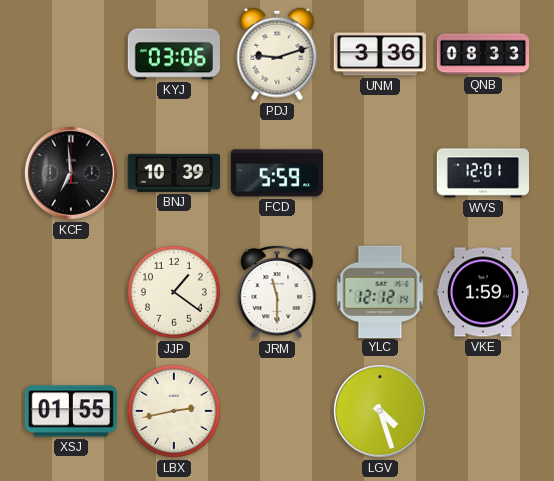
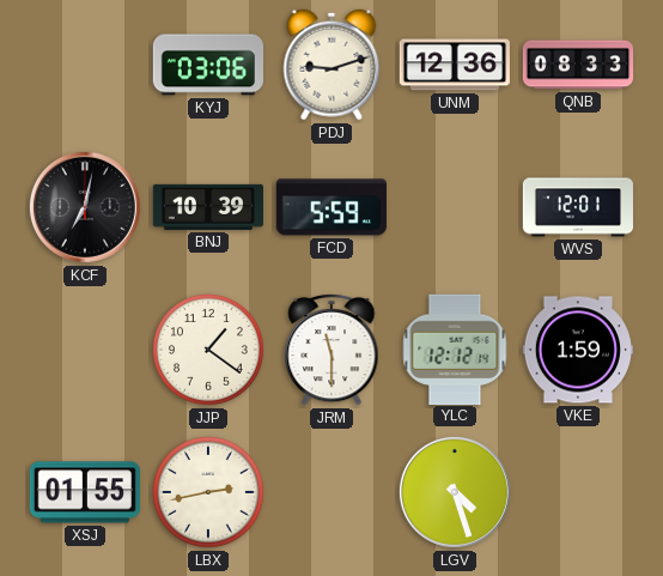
UNM: 3:36 -> 12:36
KCF: 6:59 -> 7:02
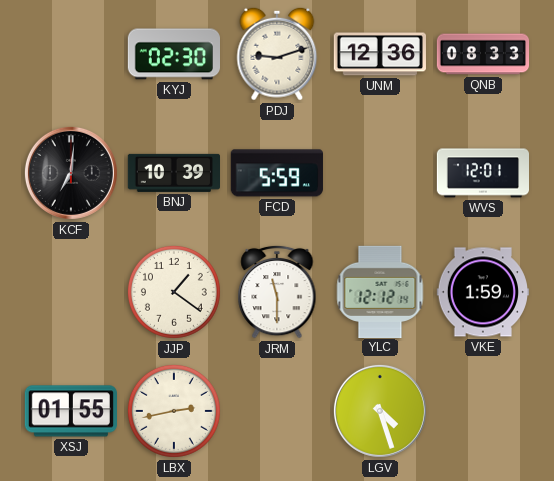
KYJ: 03:06 -> 02:30
KCF: 7:02 -> 7:01
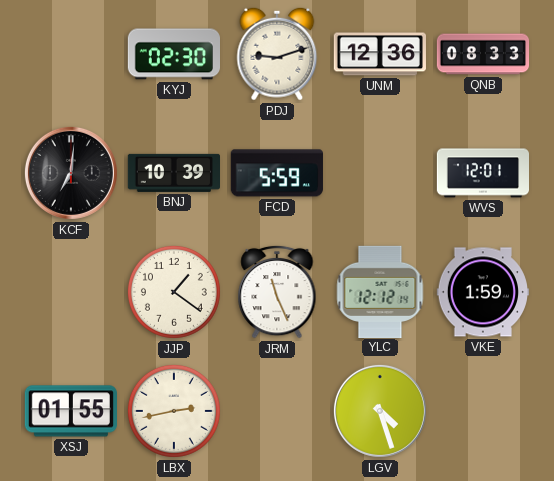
JRM: 11:30 -> 11:26
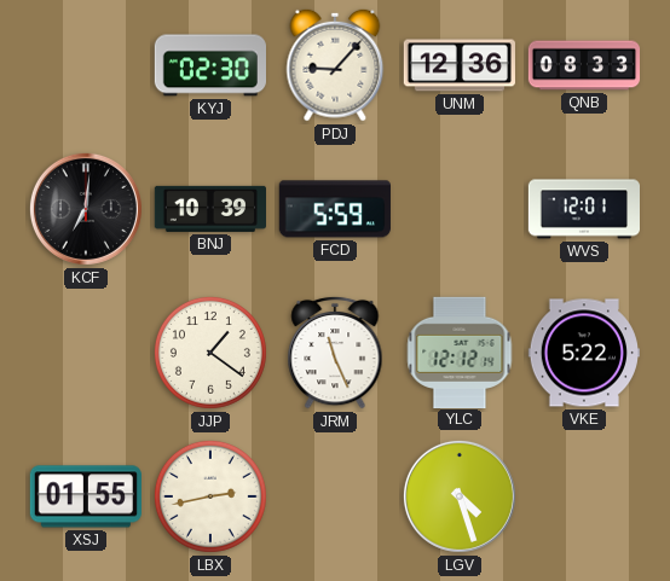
PDJ: 9:12 -> 9:07
VKE: 1:59 -> 5:22
